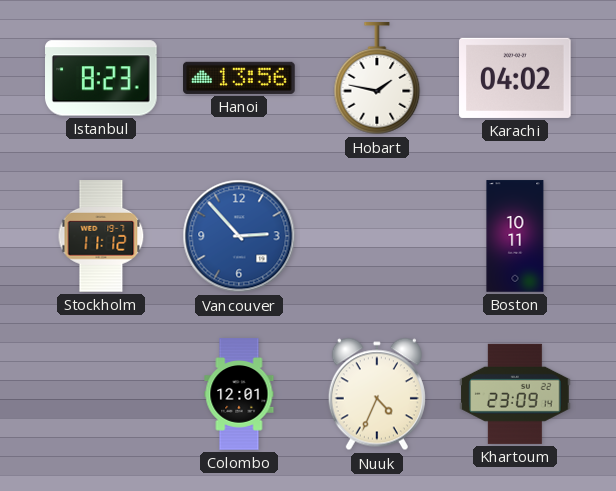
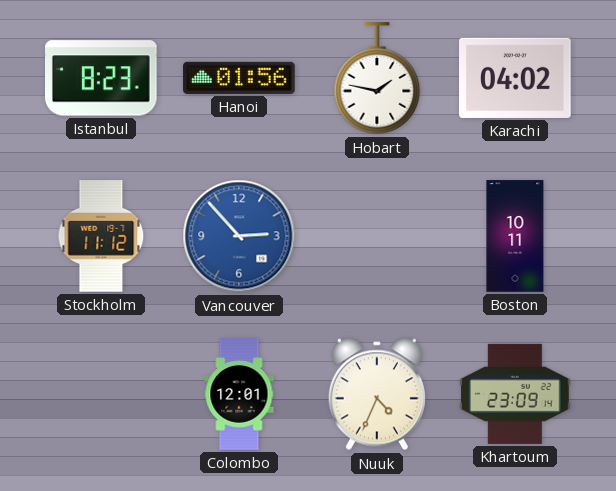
Hanoi: 13:56 -> 01:56
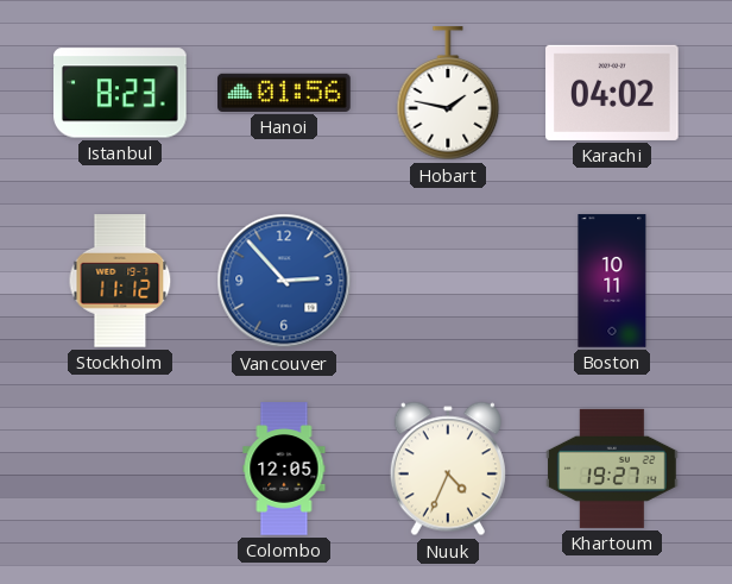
Colombo: 12:01 -> 12:05
Khartoum: 23:09 -> 19:27
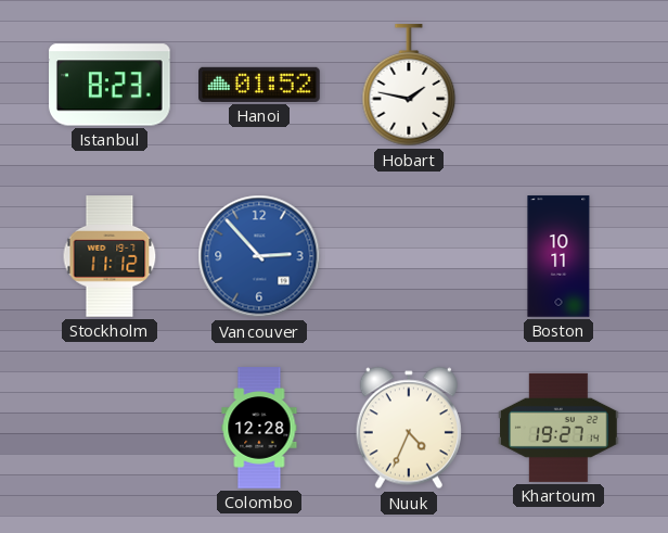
Hanoi: 01:56 -> 01:52
Karachi: 04:02 -> none
Colombo: 12:05 -> 12:28
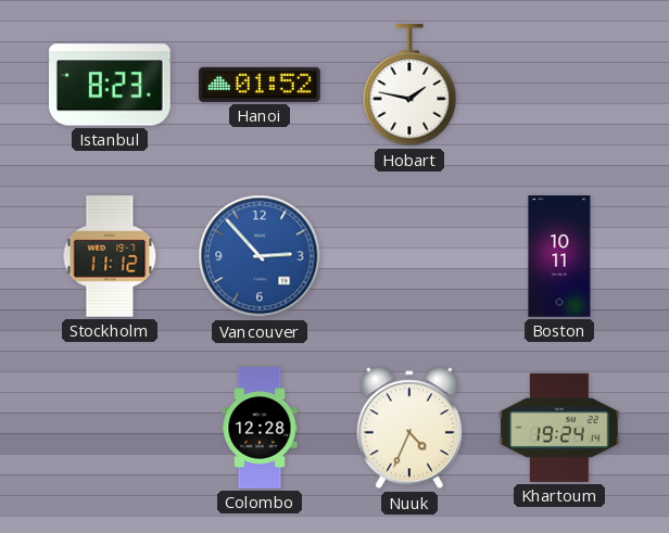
Khartoum: 19:27 -> 19:24
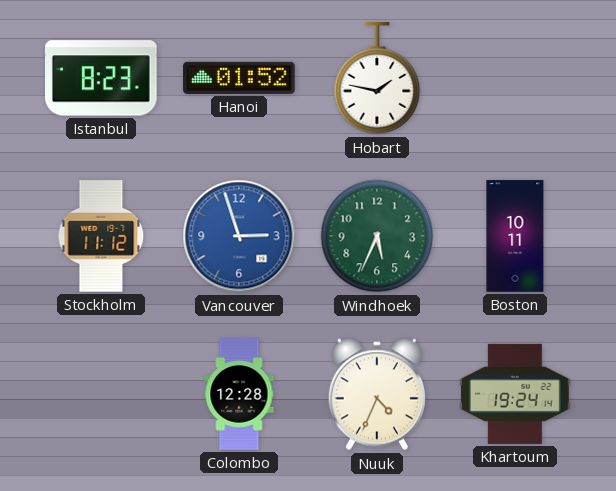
Vancouver: 2:53 -> 2:57
Windhoek: none -> 5:34
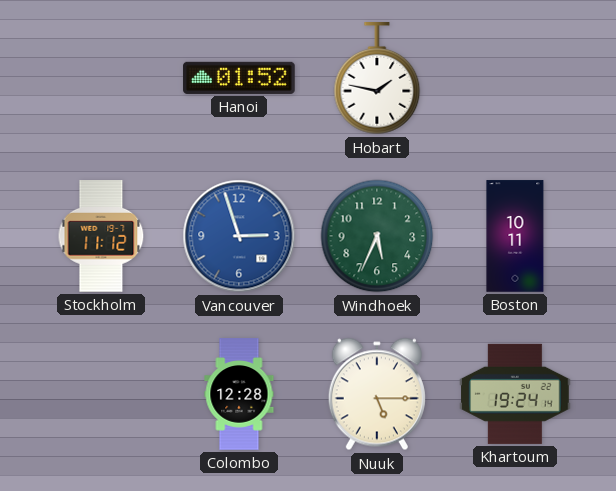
Istanbul: 8:23 -> none
Nuuk: 4:34 -> 5:15
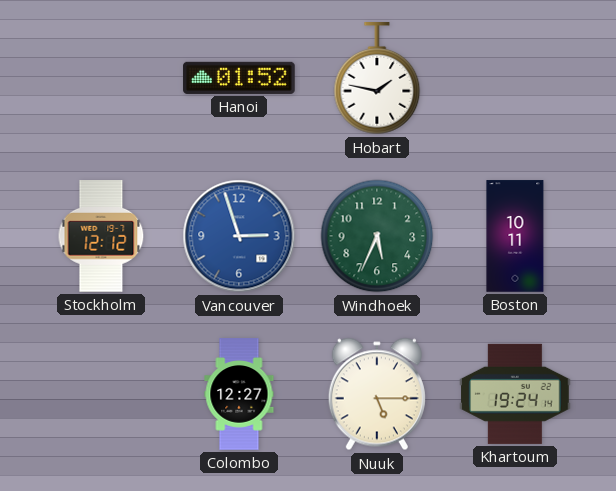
Stockholm: 11:12 -> 12:12
Colombo: 12:28 -> 12:27
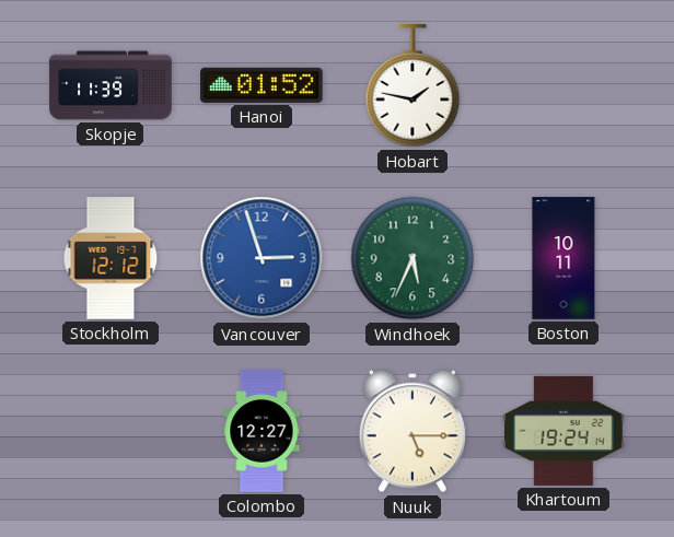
Skopje: none -> 11:39
